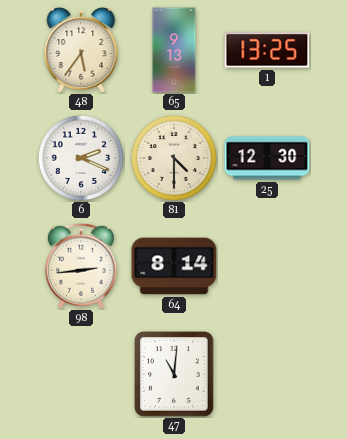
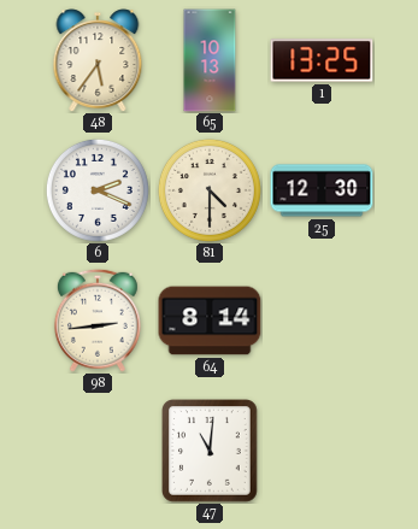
65: 9:13 -> 10:13
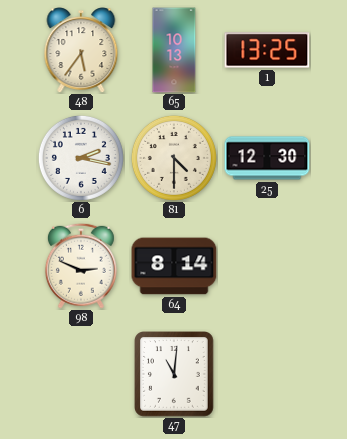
6: 2:19 -> 2:17
98: 2:44 -> 2:49
